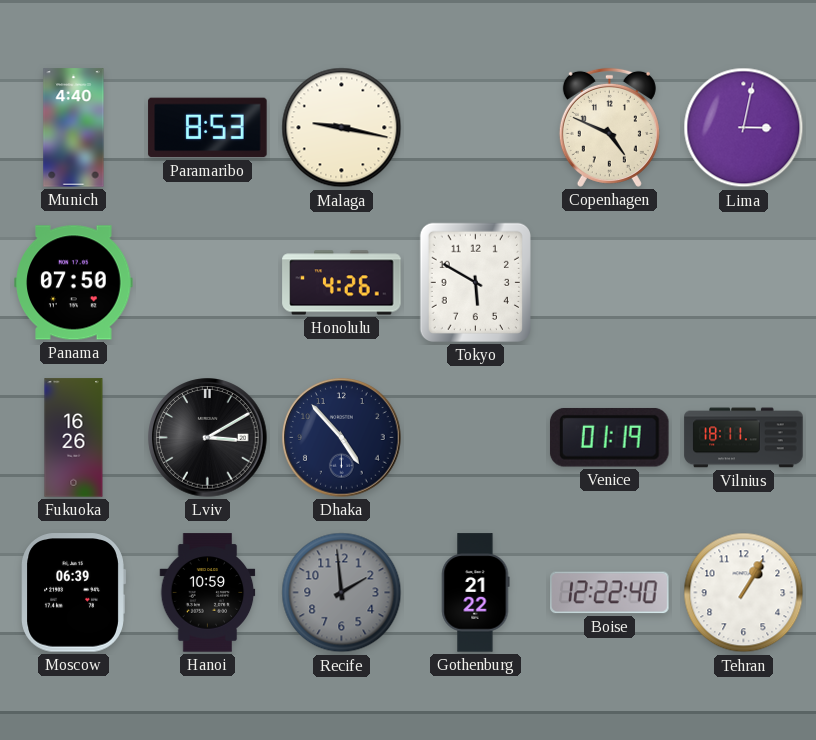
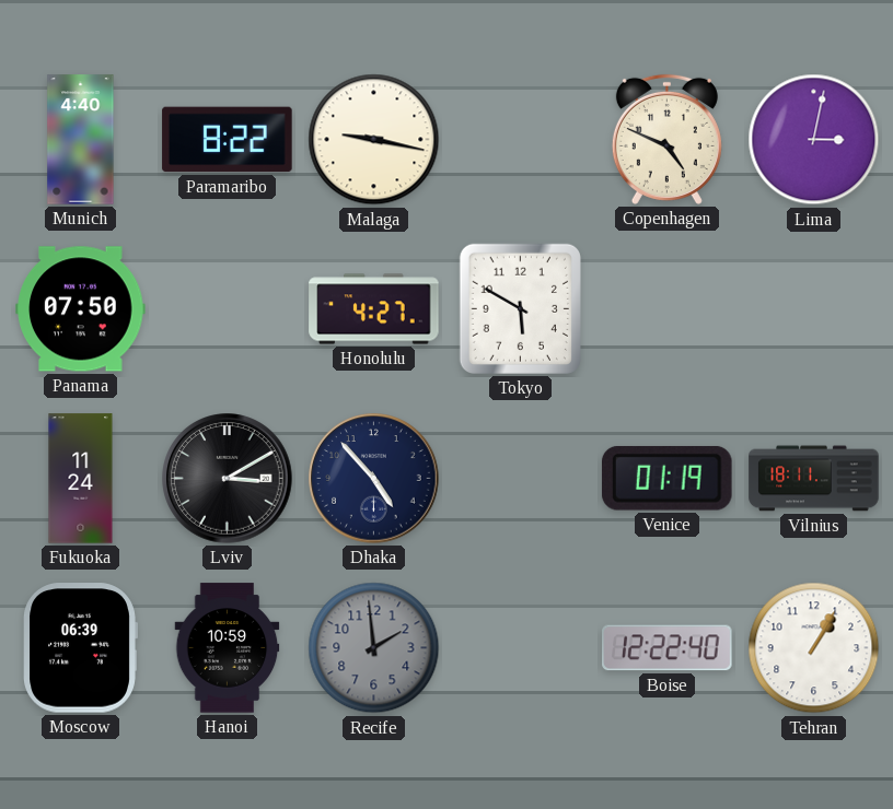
Paramaribo: 8:53 -> 8:22
Honolulu: 4:26 -> 4:27
Fukuoka: 16:26 -> 11:24
Gothenburg: 21:22 -> none
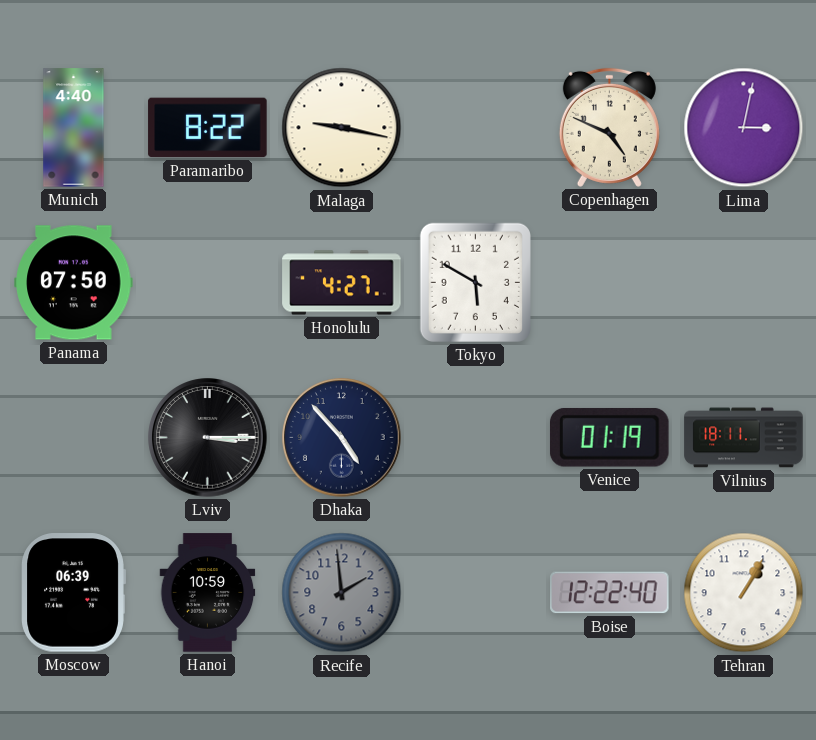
Fukuoka: 11:24 -> none
Lviv: 3:10 -> 3:15
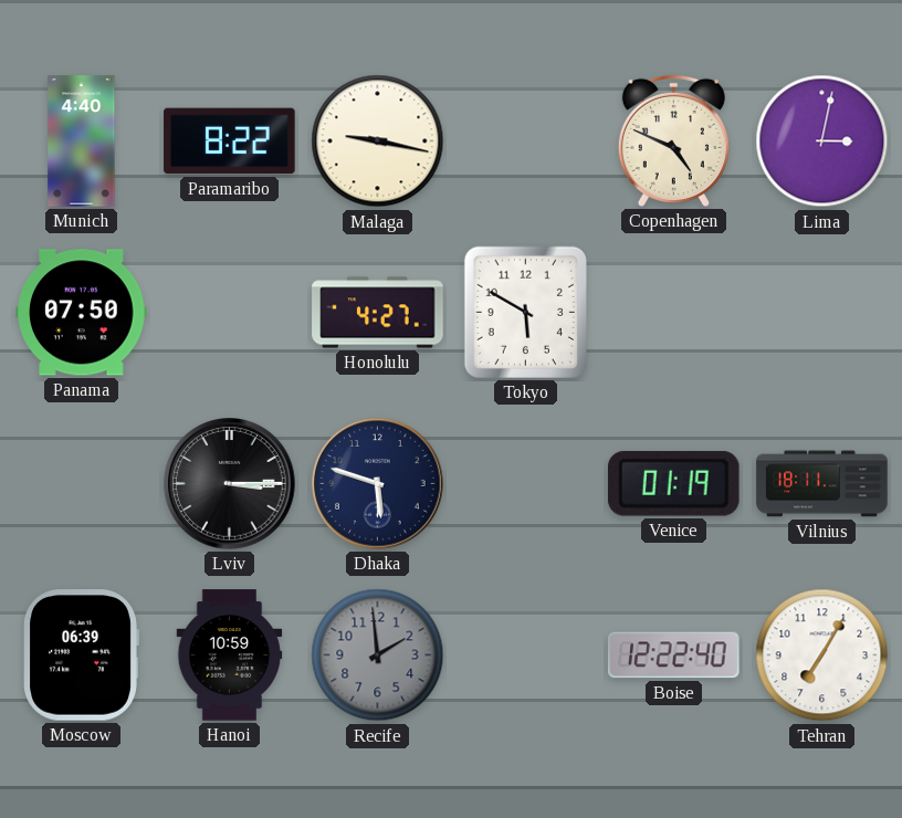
Dhaka: 4:53 -> 5:48
Tehran: 1:05 -> 7:05
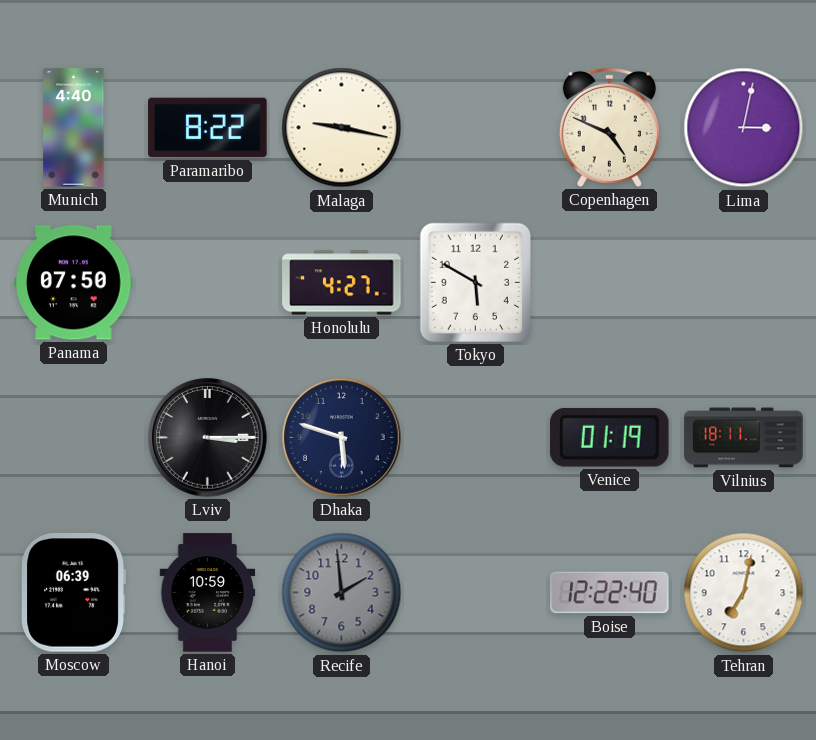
Tehran: 7:05 -> 7:02
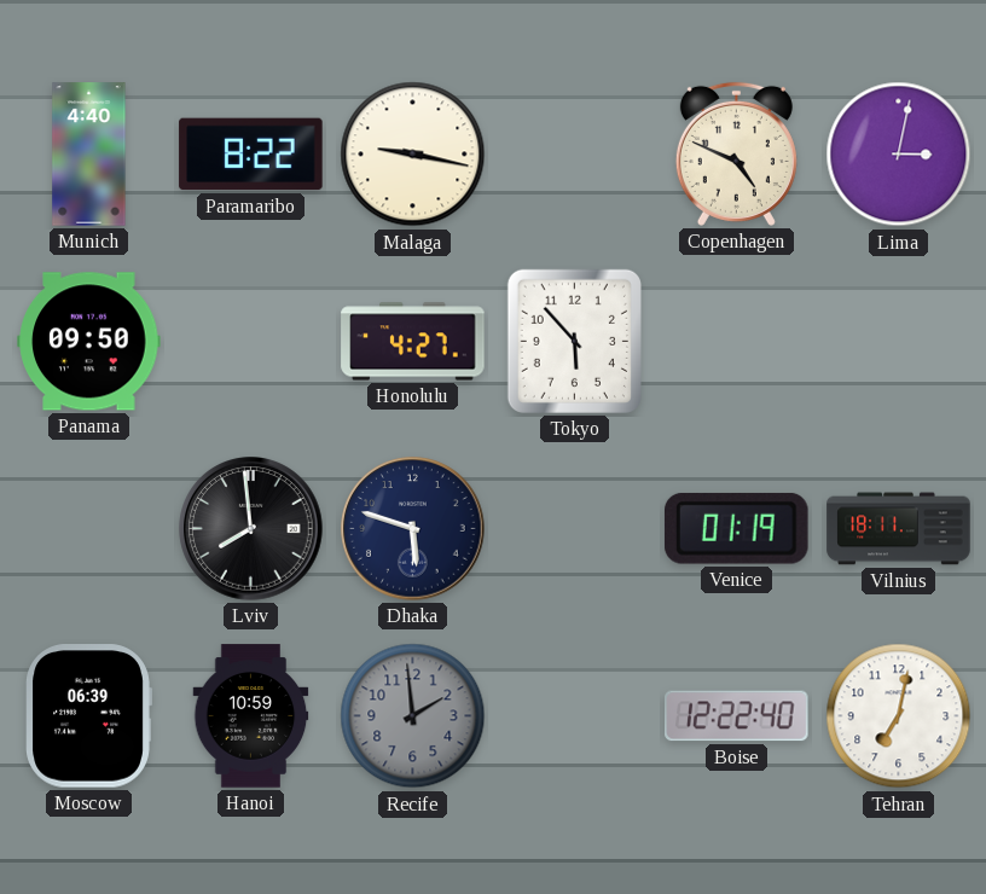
Panama: 07:50 -> 09:50
Tokyo: 5:50 -> 5:53
Lviv: 3:15 -> 7:59
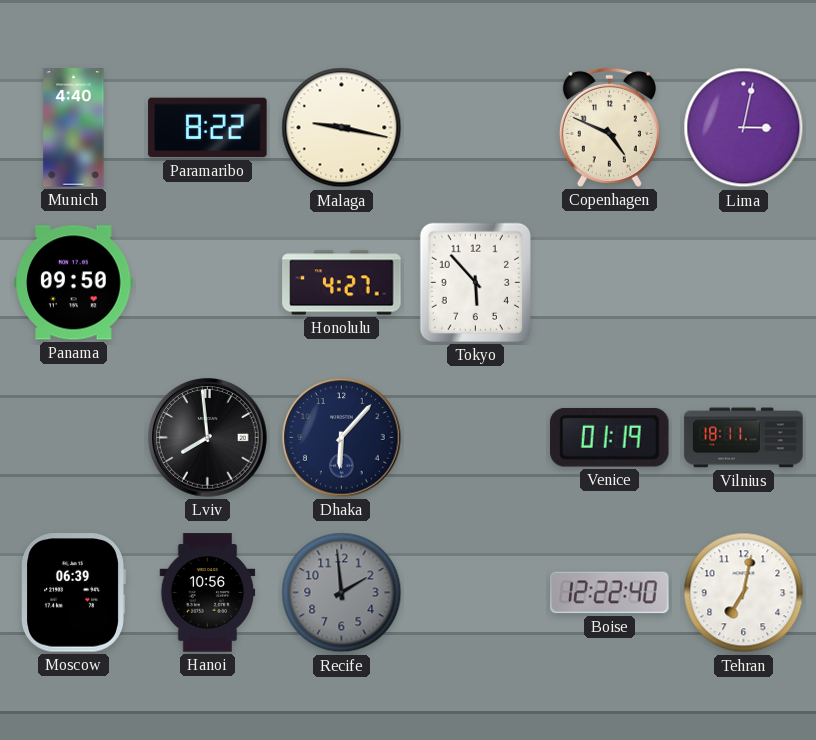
Dhaka: 5:48 -> 6:07
Hanoi: 10:59 -> 10:56
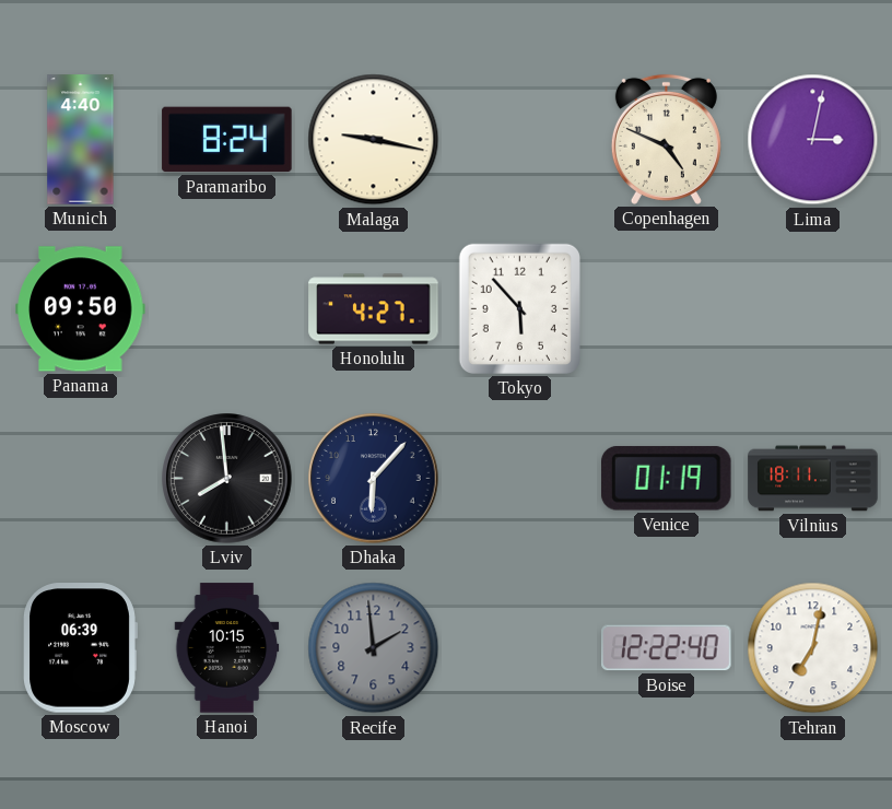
Paramaribo: 8:22 -> 8:24
Hanoi: 10:56 -> 10:15
